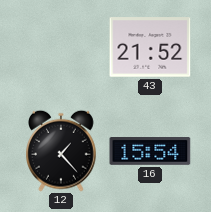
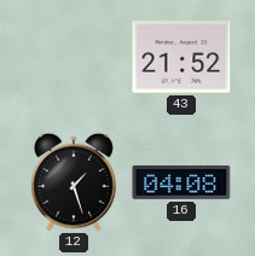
12: 1:23 -> 1:27
16: 15:54 -> 04:08
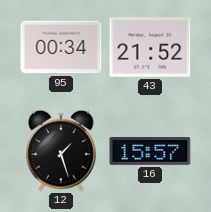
95: none -> 00:34
16: 04:08 -> 15:57
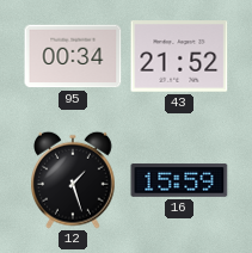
16: 15:57 -> 15:59
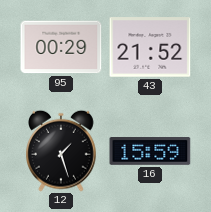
95: 00:34 -> 00:29
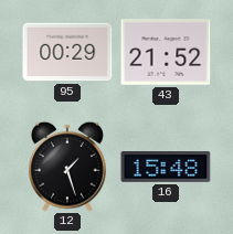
16: 15:59 -> 15:48
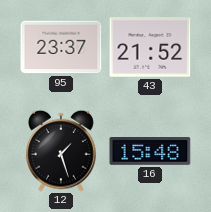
95: 00:29 -> 23:37
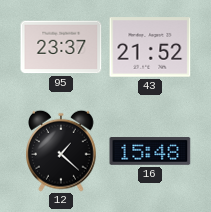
12: 1:27 -> 1:22
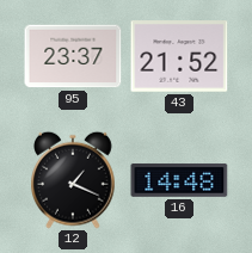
12: 1:22 -> 1:19
16: 15:48 -> 14:48
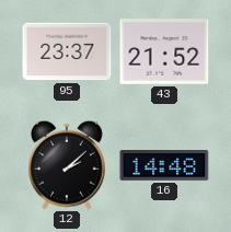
12: 1:19 -> 2:08
